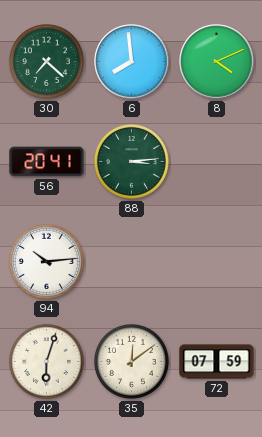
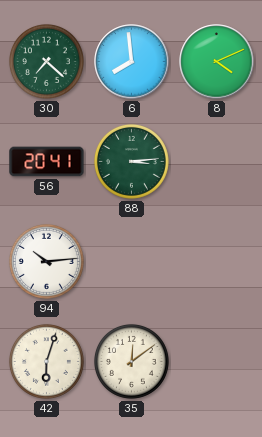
72: 07:59 -> none
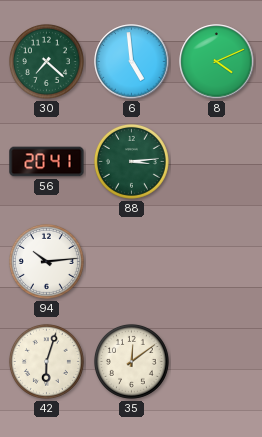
6: 7:59 -> 4:59
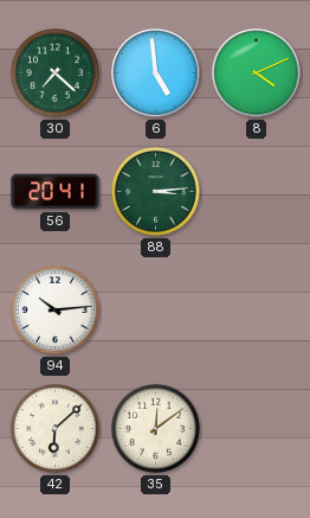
42: 6:03 -> 6:08
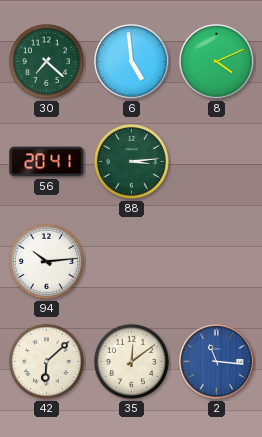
2: none -> 11:16
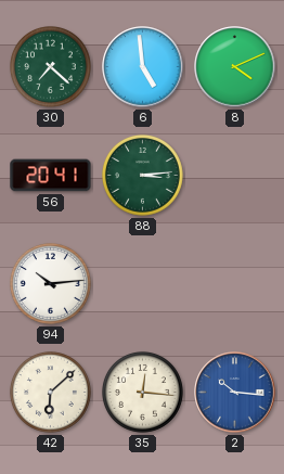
35: 12:09 -> 12:16
2: 11:16 -> 10:16
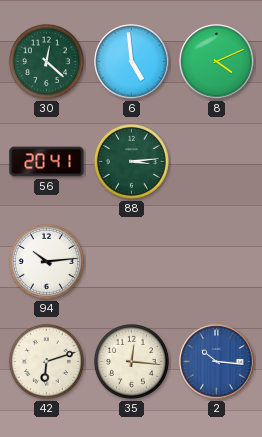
30: 7:22 -> 12:22
42: 6:08 -> 6:12
